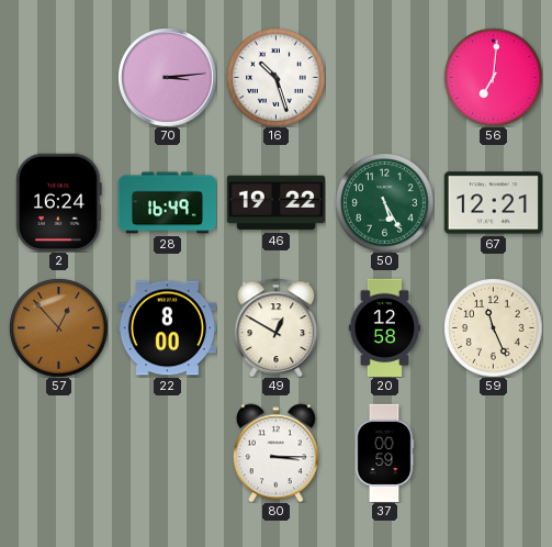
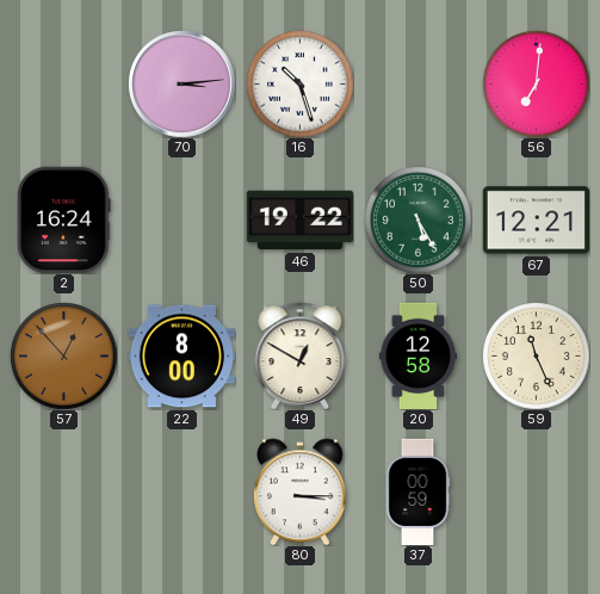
28: 16:49 -> none
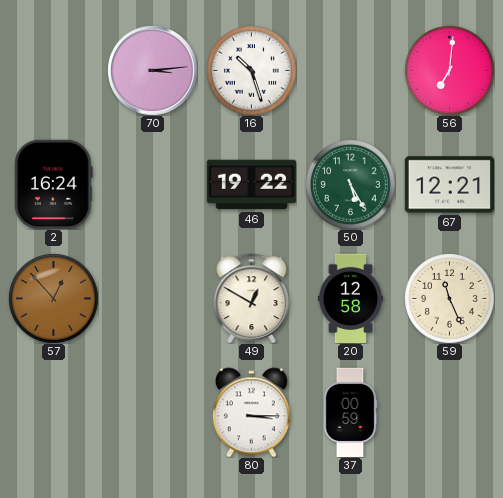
22: 8:00 -> none
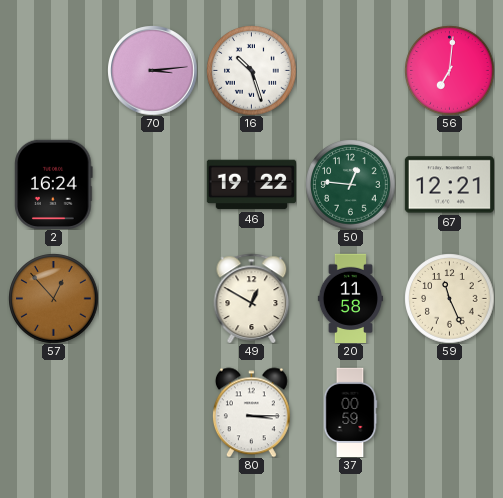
50: 5:25 -> 12:46
20: 12:58 -> 11:58
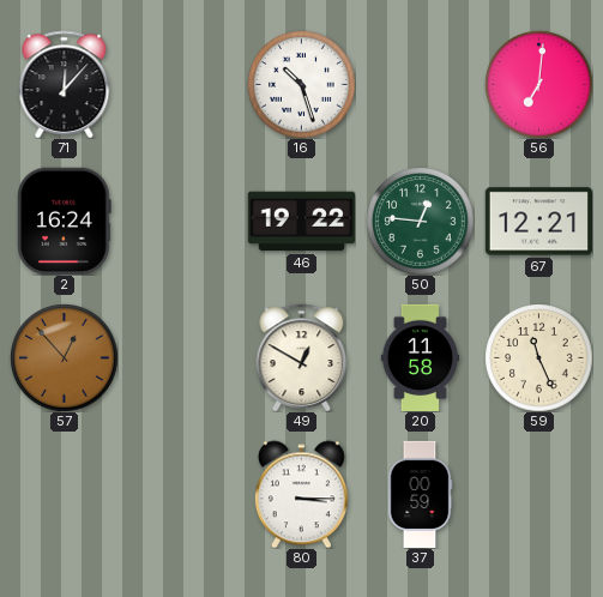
71: none -> 12:07
70: 3:14 -> none
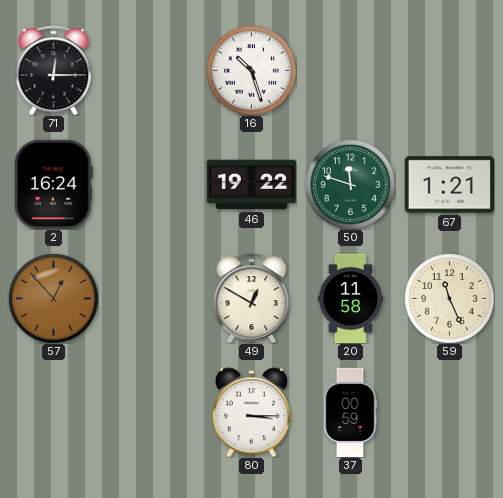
71: 12:07 -> 12:15
56: 7:01 -> none
50: 12:46 -> 11:48
67: 12:21 -> 1:21
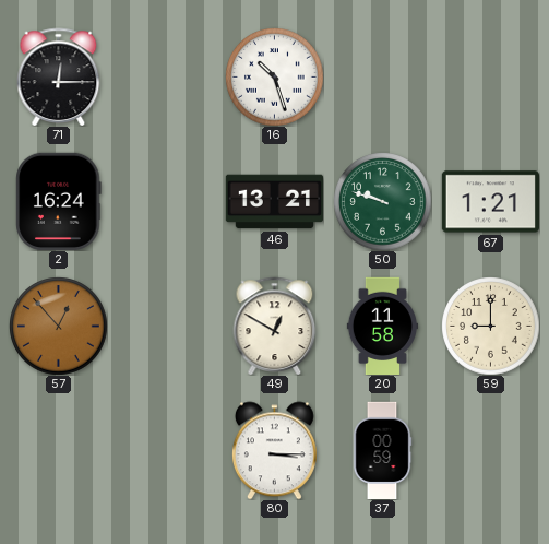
46: 19:22 -> 13:21
50: 11:48 -> 9:48
59: 11:26 -> 9:00
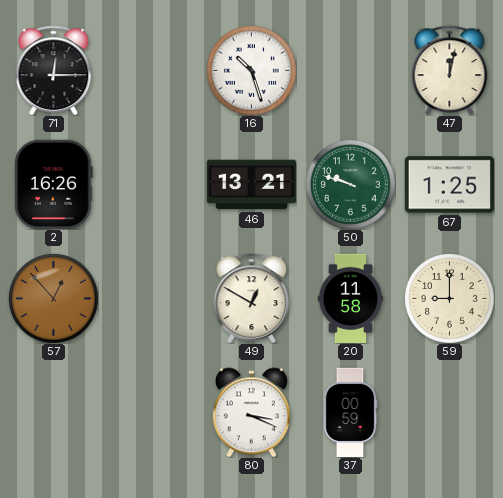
47: none -> 12:02
2: 16:24 -> 16:26
67: 1:21 -> 1:25
80: 3:15 -> 3:19
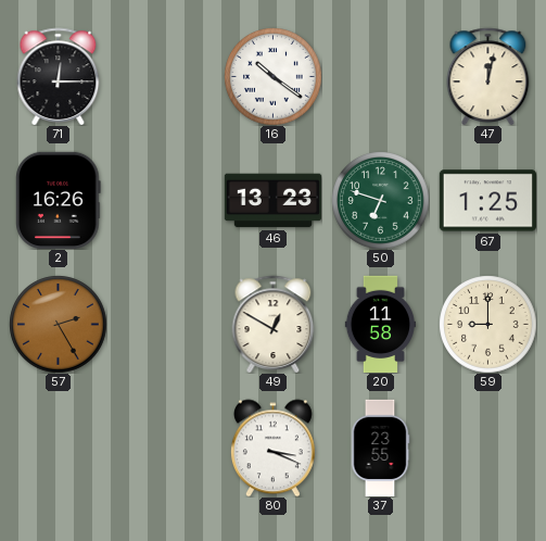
16: 10:27 -> 10:21
46: 13:21 -> 13:23
50: 9:48 -> 6:48
57: 12:53 -> 2:25
37: 00:59 -> 23:55
